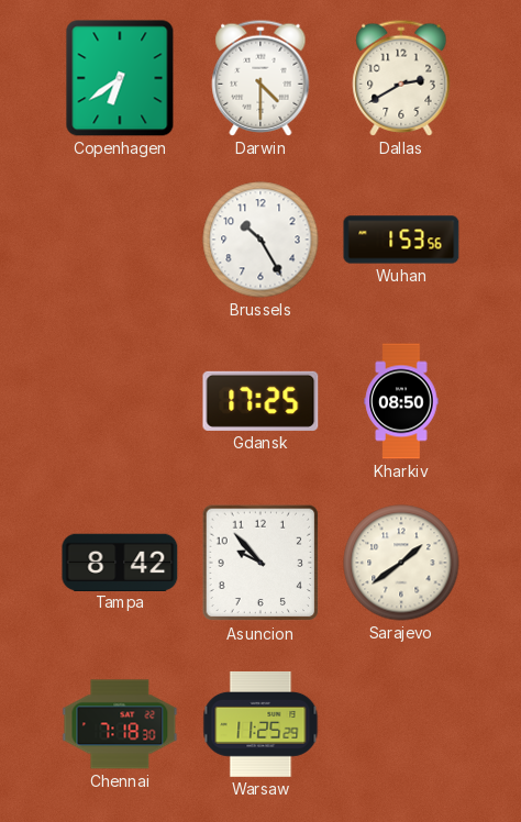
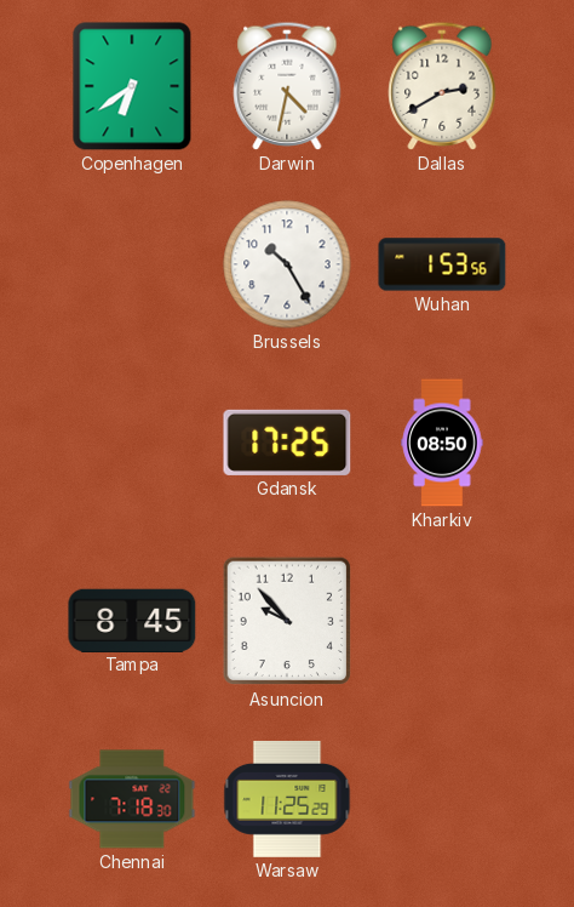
Darwin: 4:30 -> 4:32
Tampa: 8:42 -> 8:45
Sarajevo: 1:39 -> none
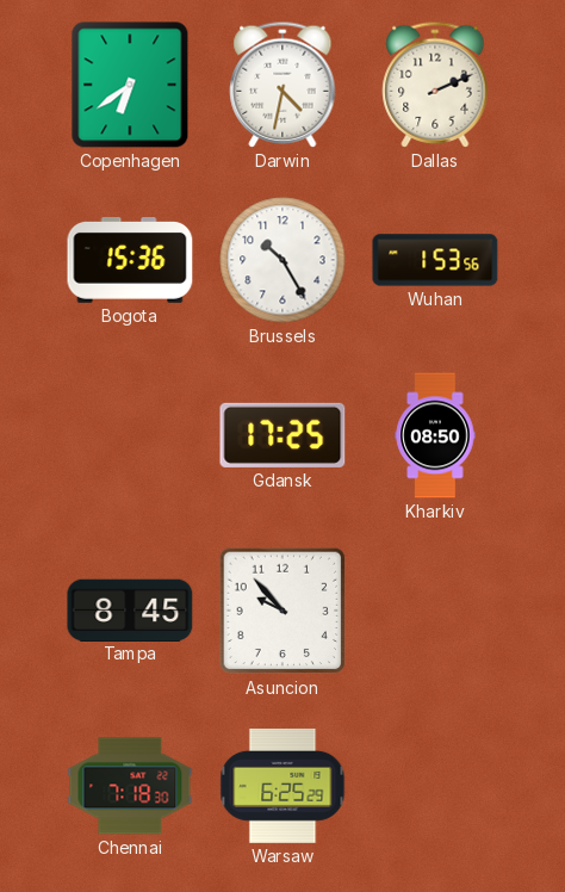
Dallas: 2:40 -> 2:11
Bogota: none -> 15:36
Warsaw: 11:25 -> 6:25
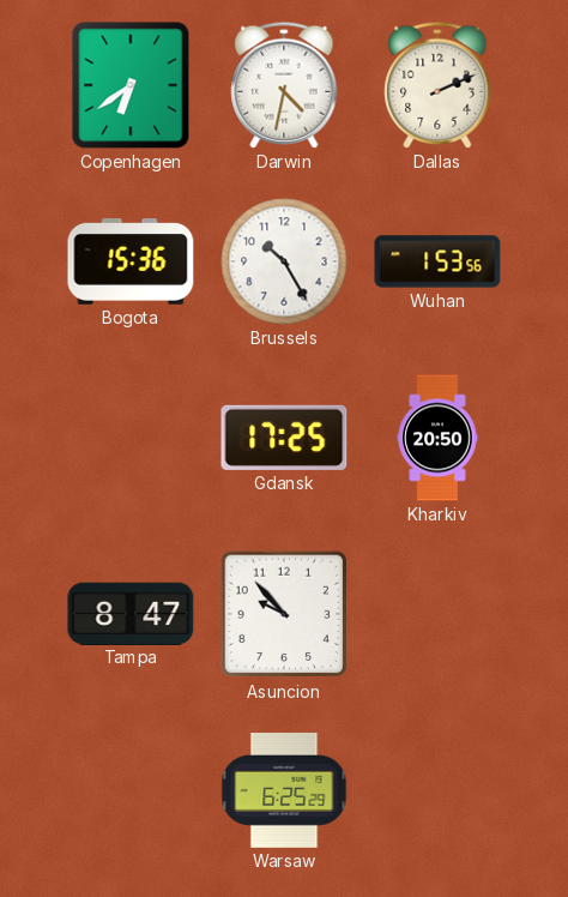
Kharkiv: 08:50 -> 20:50
Tampa: 8:45 -> 8:47
Chennai: 7:18 -> none
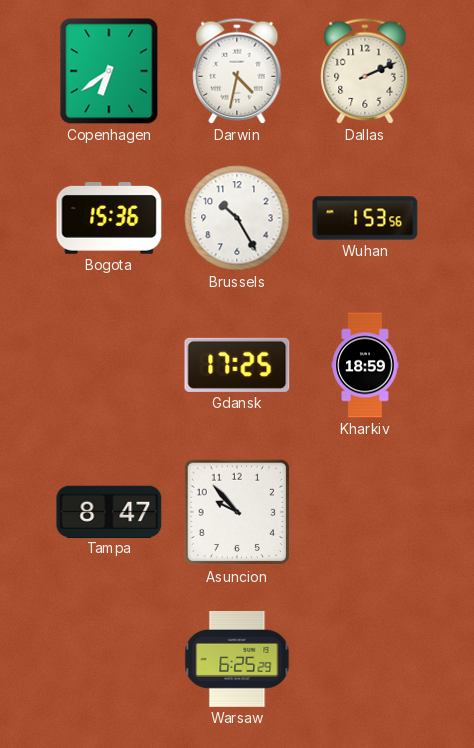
Kharkiv: 20:50 -> 18:59
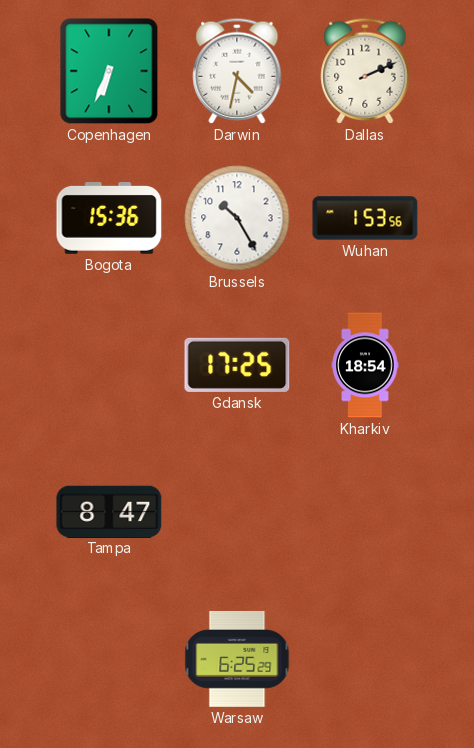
Copenhagen: 6:39 -> 6:34
Kharkiv: 18:59 -> 18:54
Asuncion: 9:53 -> none
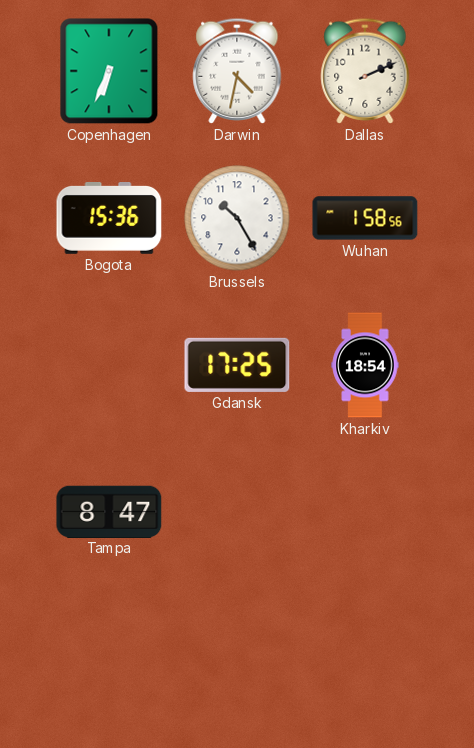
Wuhan: 1:53 -> 1:58
Warsaw: 6:25 -> none
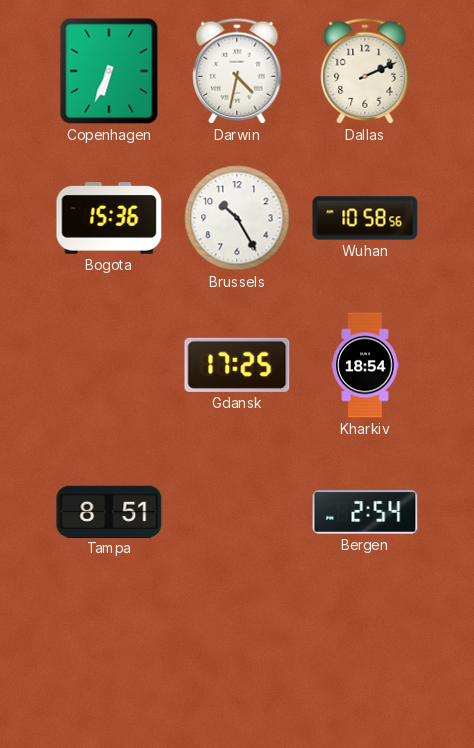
Wuhan: 1:58 -> 10:58
Tampa: 8:47 -> 8:51
Bergen: none -> 2:54
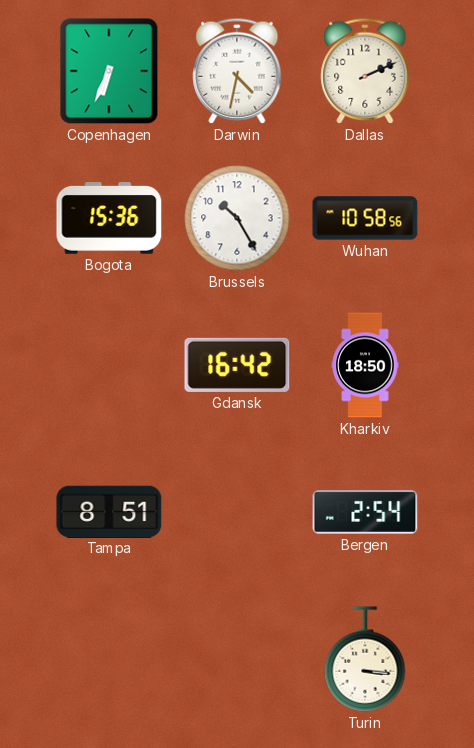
Gdansk: 17:25 -> 16:42
Kharkiv: 18:54 -> 18:50
Turin: none -> 3:16
